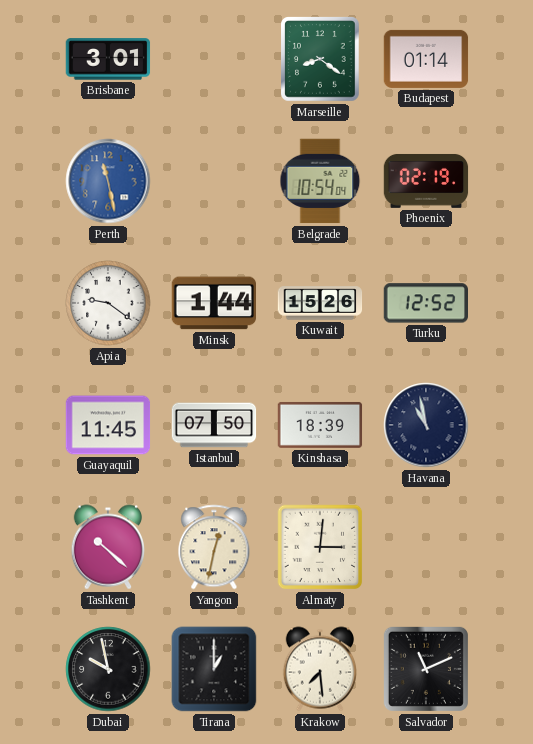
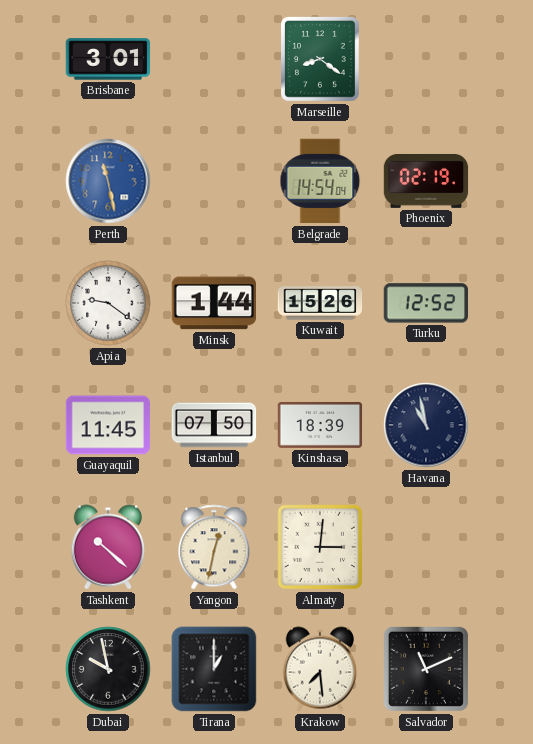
Budapest: 01:14 -> none
Belgrade: 10:54 -> 14:54
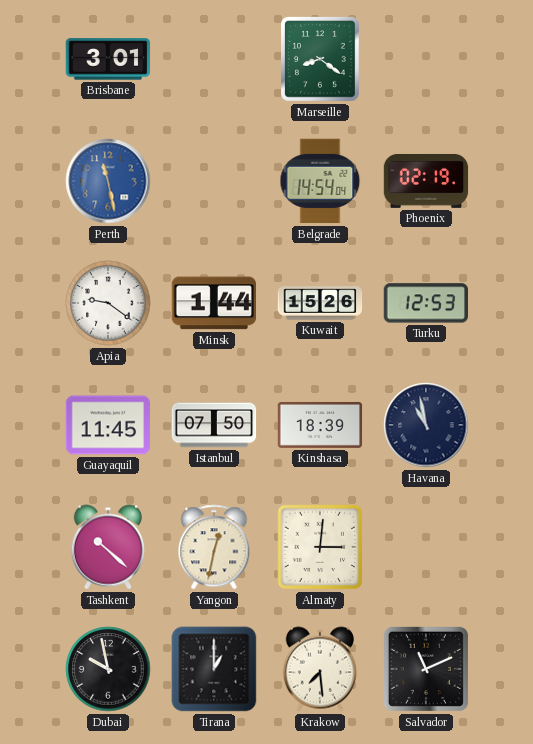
Turku: 12:52 -> 12:53
